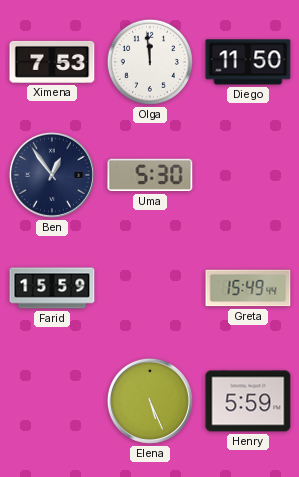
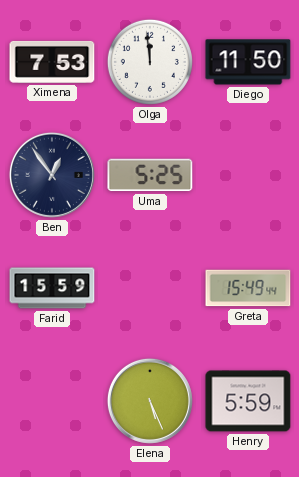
Uma: 5:30 -> 5:25
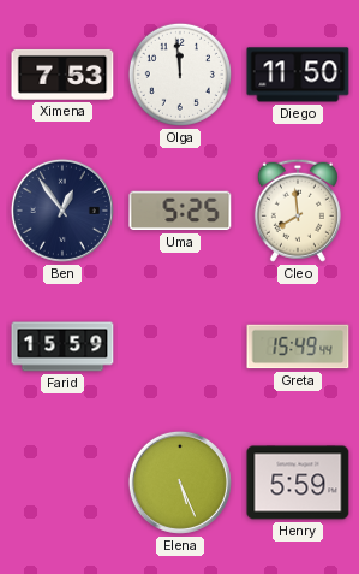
Cleo: none -> 7:59
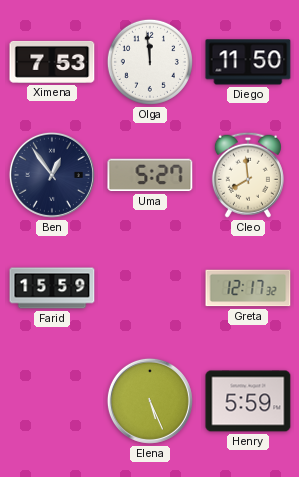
Uma: 5:25 -> 5:27
Greta: 15:49 -> 12:17
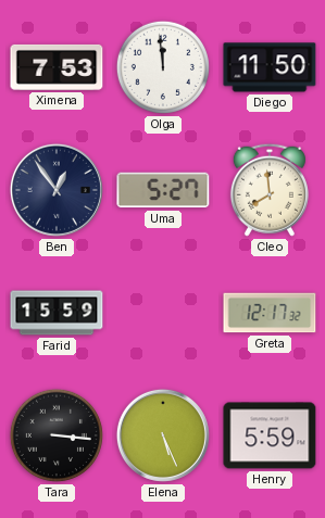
Tara: none -> 3:16
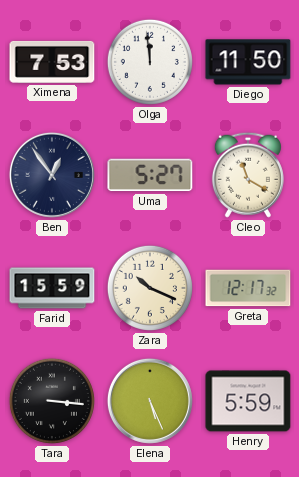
Cleo: 7:59 -> 11:20
Zara: none -> 10:19
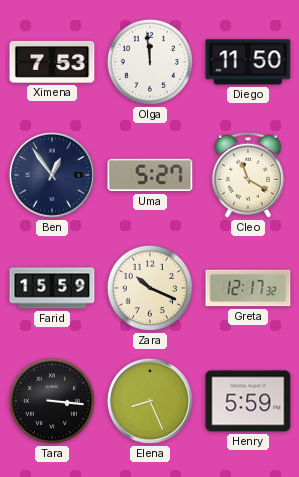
Elena: 5:26 -> 8:26
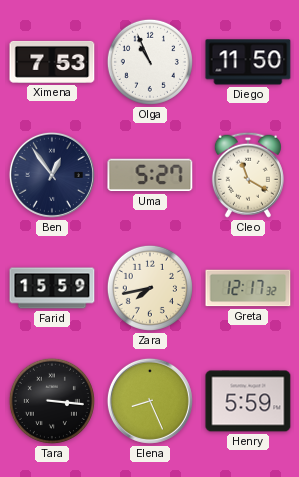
Olga: 11:59 -> 10:56
Zara: 10:19 -> 7:43
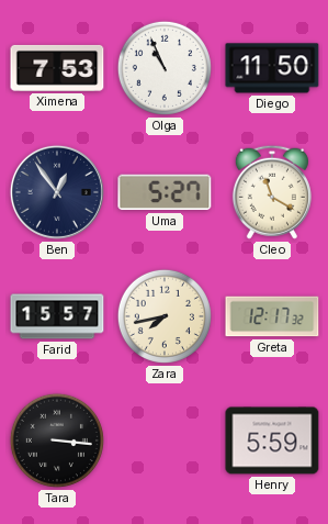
Farid: 15:59 -> 15:57
Elena: 8:26 -> none
